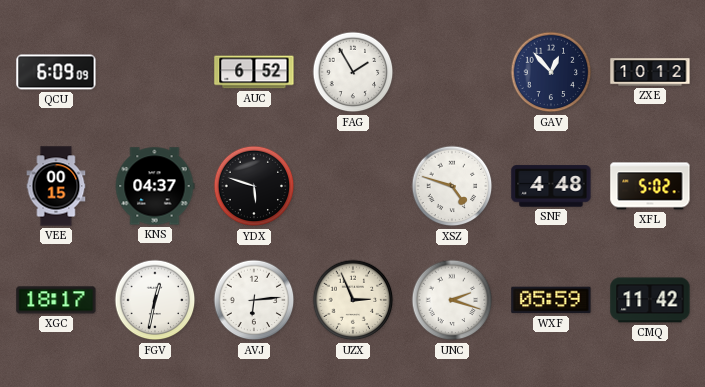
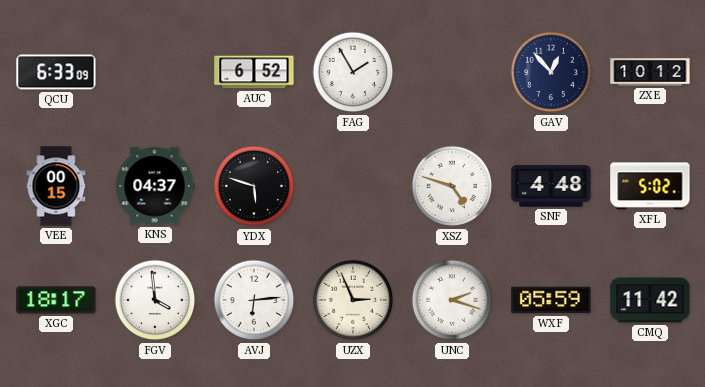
QCU: 6:09 -> 6:33
FGV: 12:32 -> 3:59
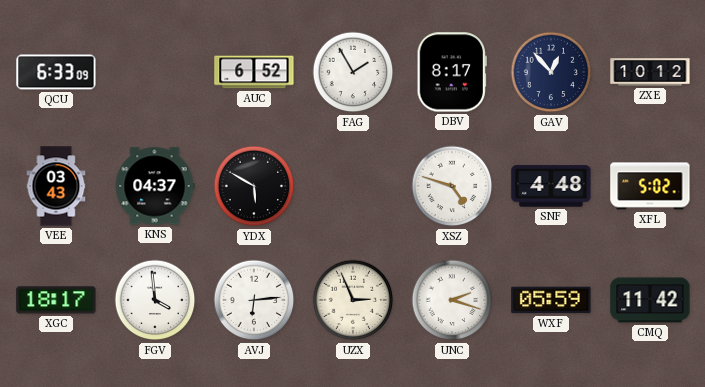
DBV: none -> 8:17
VEE: 00:15 -> 03:43
YDX: 5:48 -> 5:50
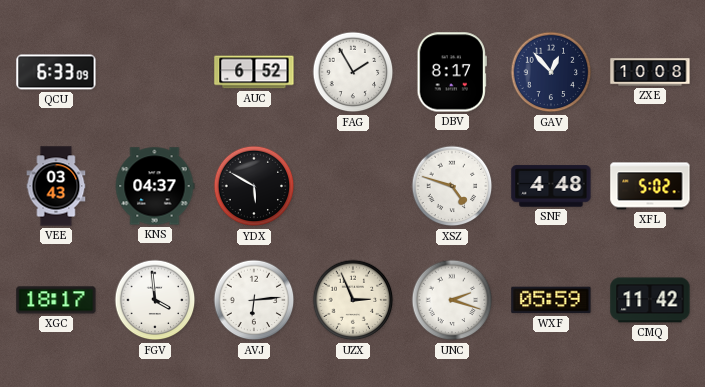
ZXE: 10:12 -> 10:08
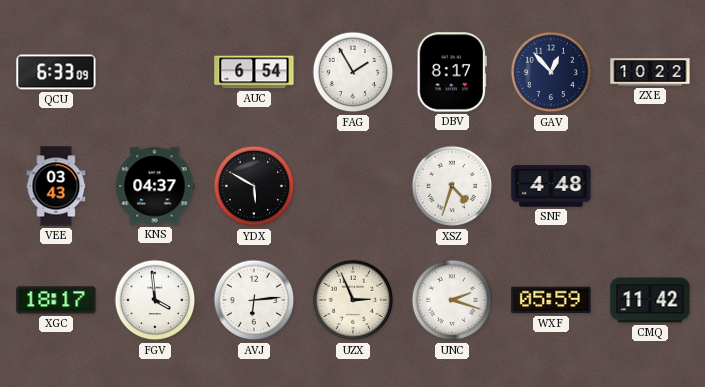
AUC: 6:52 -> 6:54
ZXE: 10:08 -> 10:22
XSZ: 4:48 -> 4:33
XFL: 5:02 -> none
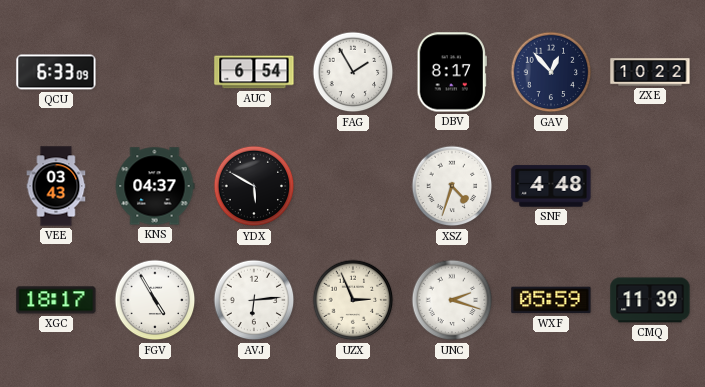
FGV: 3:59 -> 4:55
CMQ: 11:42 -> 11:39
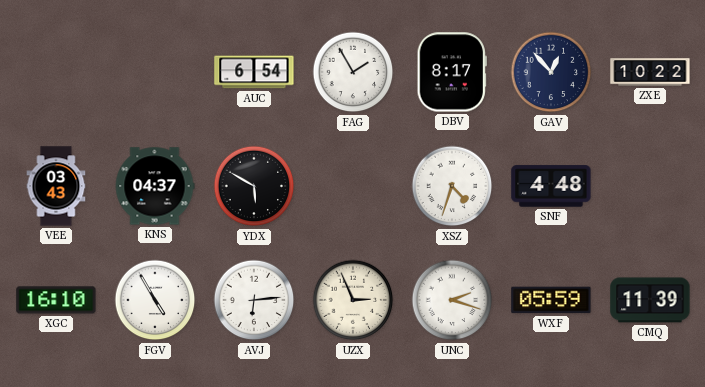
QCU: 6:33 -> none
XGC: 18:17 -> 16:10
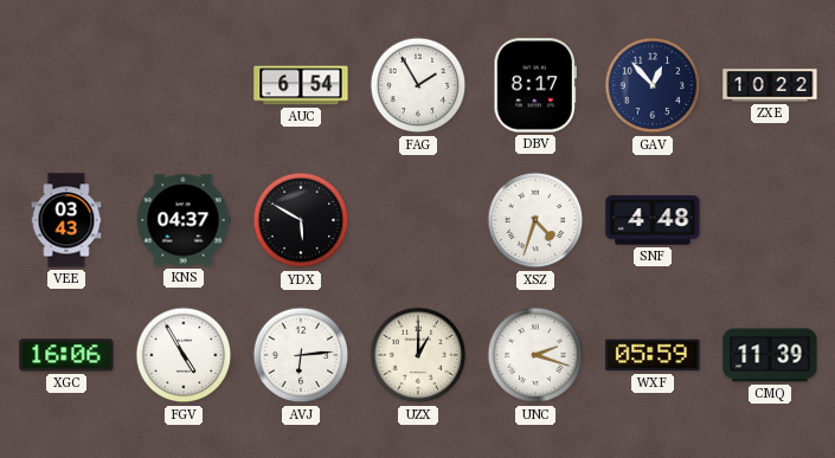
XGC: 16:10 -> 16:06
UZX: 2:56 -> 1:00
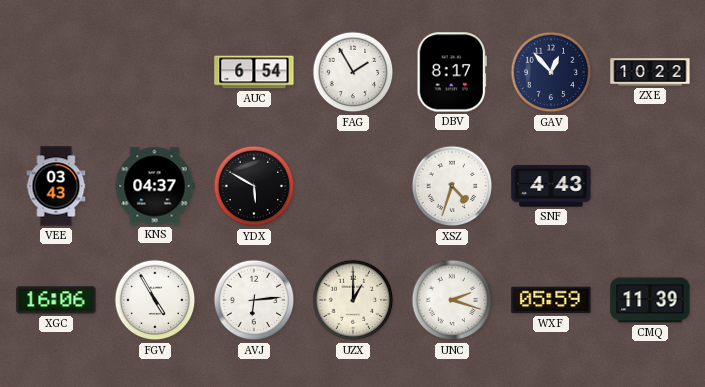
SNF: 4:48 -> 4:43
